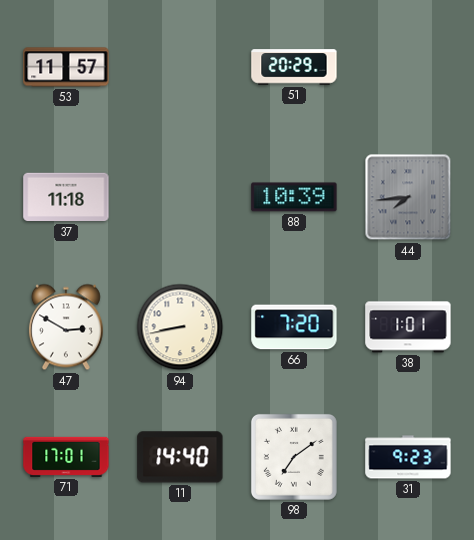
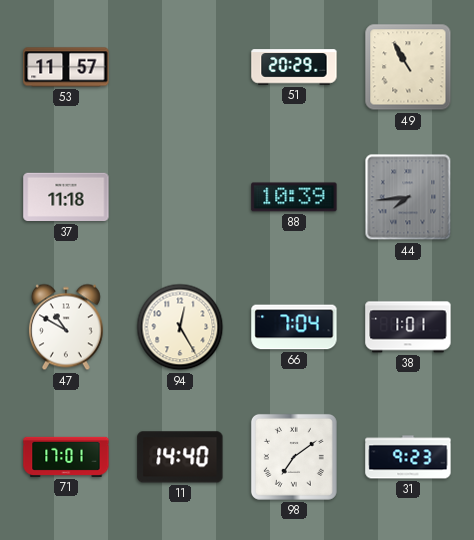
49: none -> 10:55
47: 2:50 -> 10:50
94: 8:43 -> 12:25
66: 7:20 -> 7:04
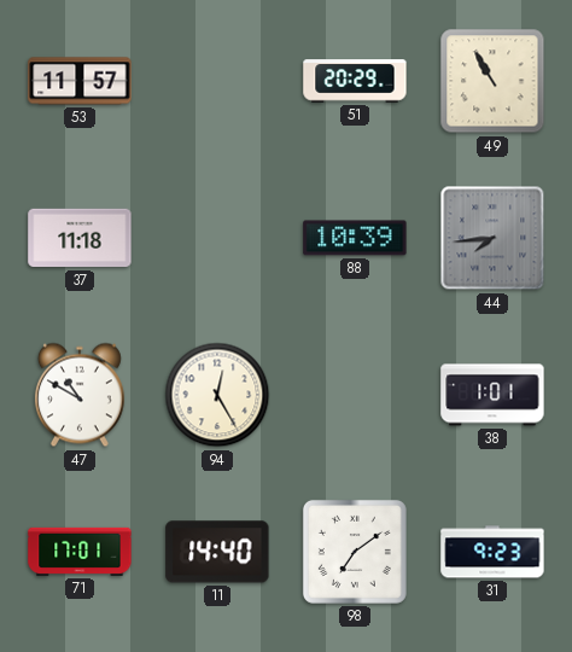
66: 7:04 -> none
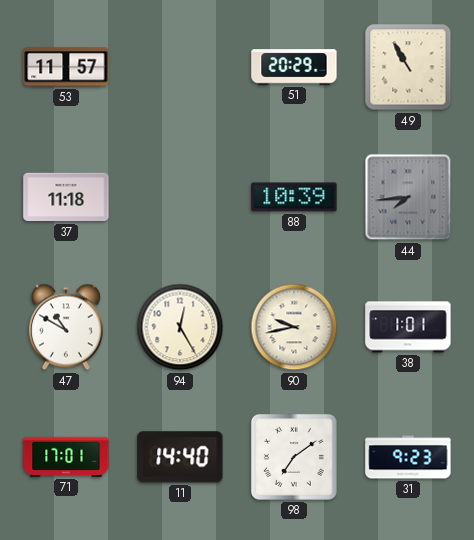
90: none -> 9:43
